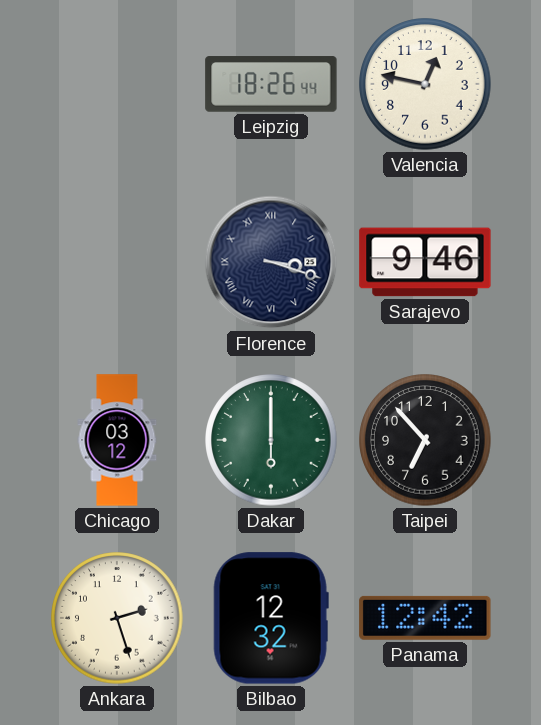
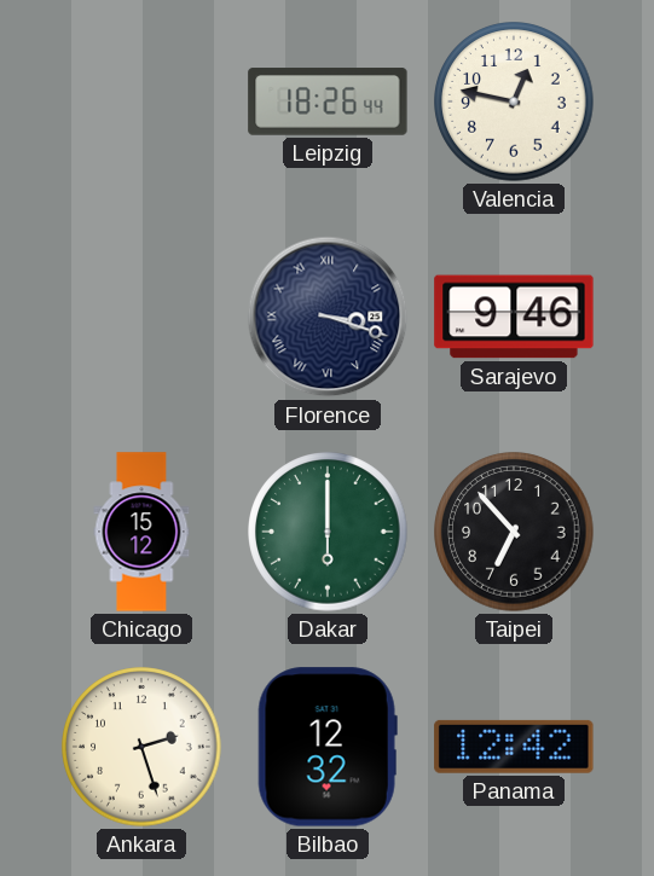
Chicago: 03:12 -> 15:12
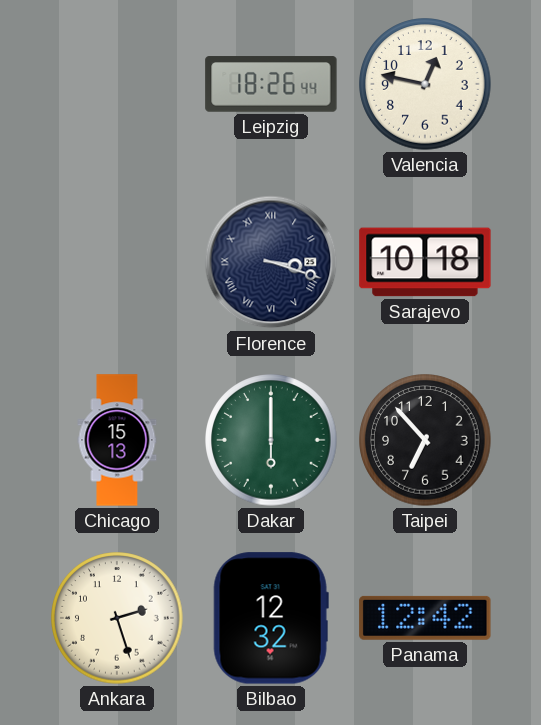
Sarajevo: 9:46 -> 10:18
Chicago: 15:12 -> 15:13
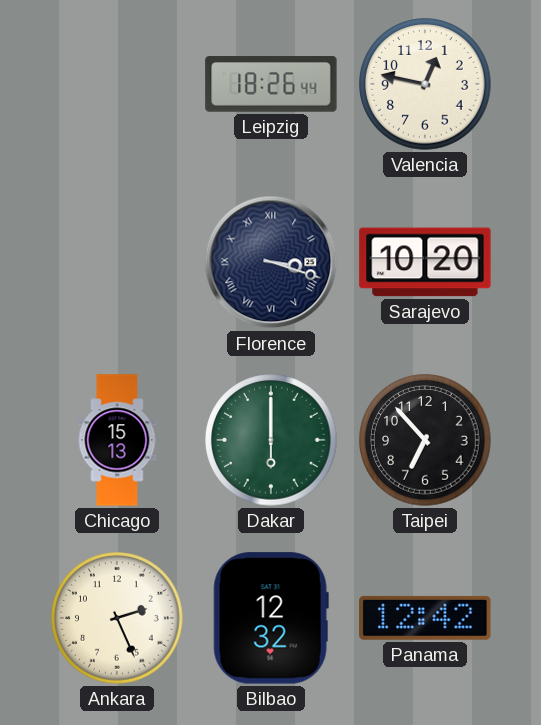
Sarajevo: 10:18 -> 10:20
Ankara: 2:27 -> 2:26
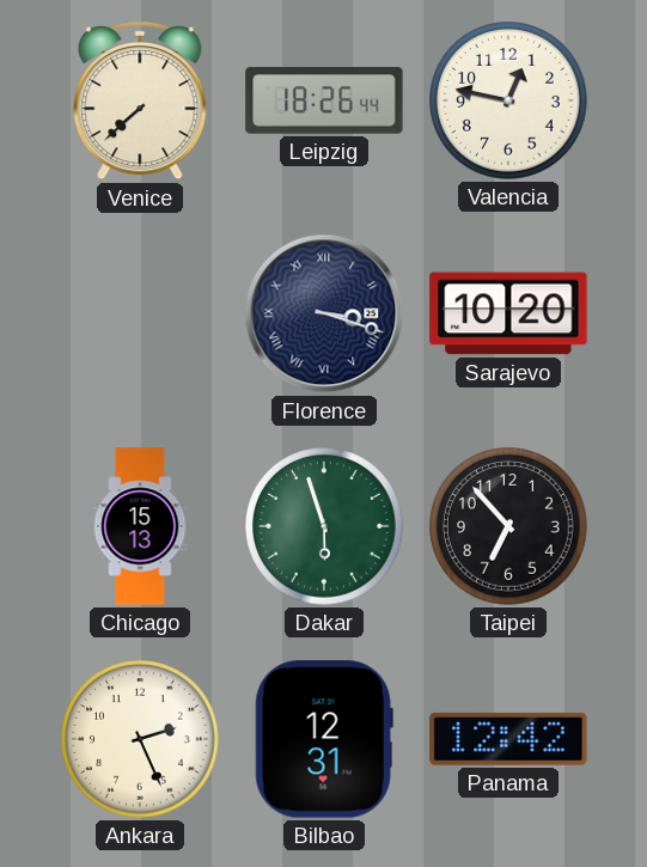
Venice: none -> 7:38
Dakar: 6:00 -> 5:57
Bilbao: 12:32 -> 12:31
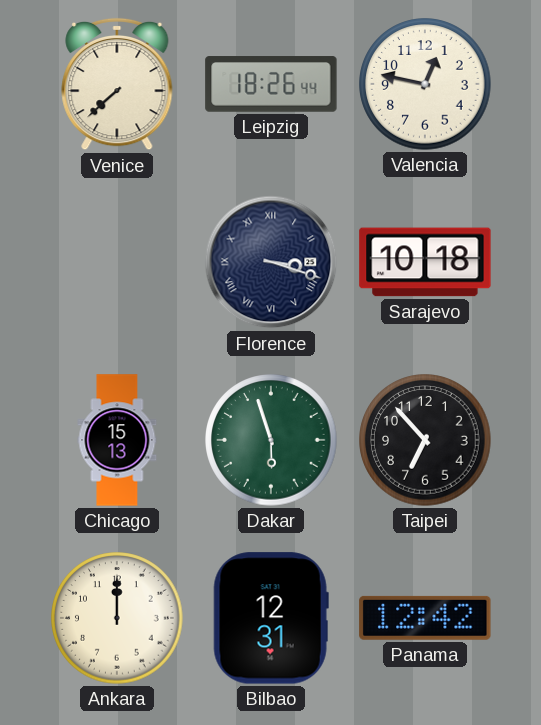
Sarajevo: 10:20 -> 10:18
Ankara: 2:26 -> 12:00
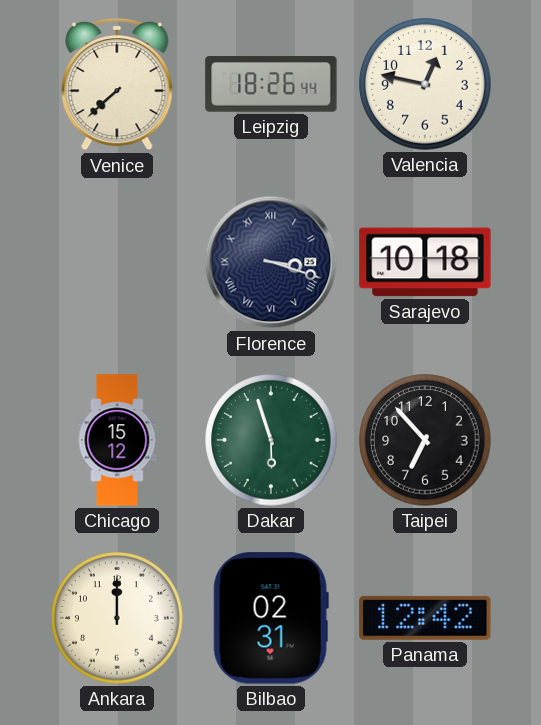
Chicago: 15:13 -> 15:12
Bilbao: 12:31 -> 02:31
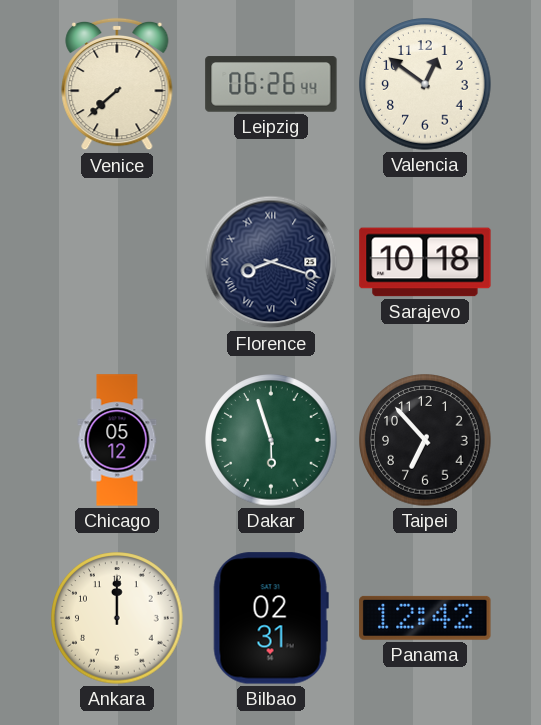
Leipzig: 18:26 -> 06:26
Valencia: 12:47 -> 12:51
Florence: 3:18 -> 8:18
Chicago: 15:12 -> 05:12
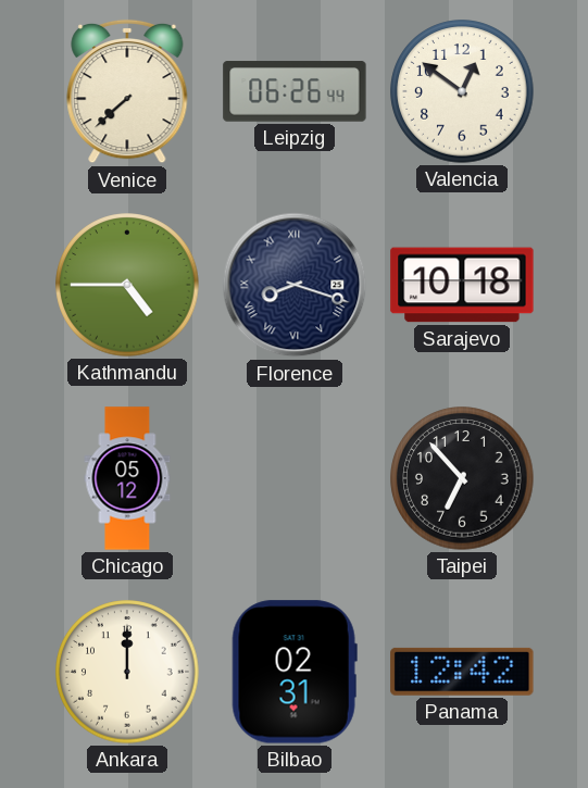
Kathmandu: none -> 4:45
Dakar: 5:57 -> none
